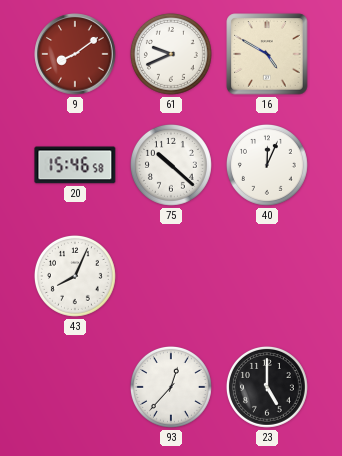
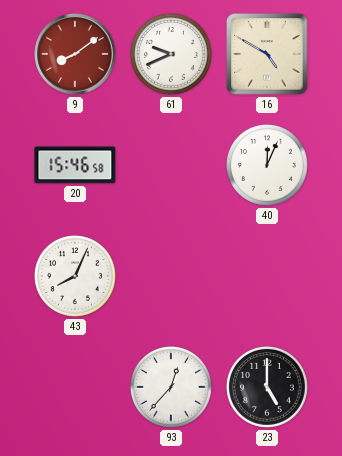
75: 10:22 -> none
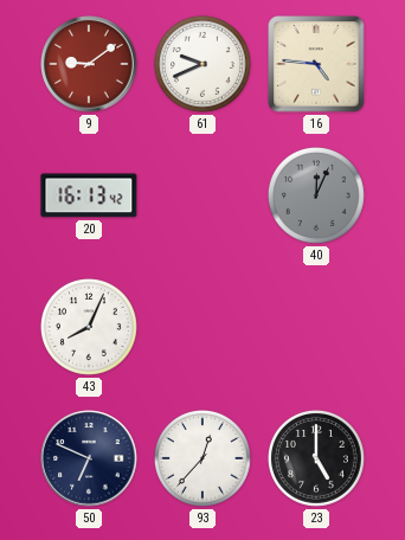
9: 8:09 -> 9:09
16: 4:50 -> 4:46
20: 15:46 -> 16:13
40 dial: white -> grey
50: none -> 6:49
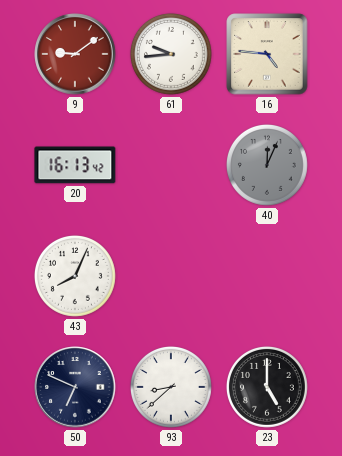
61: 9:41 -> 9:44
93: 12:37 -> 8:38
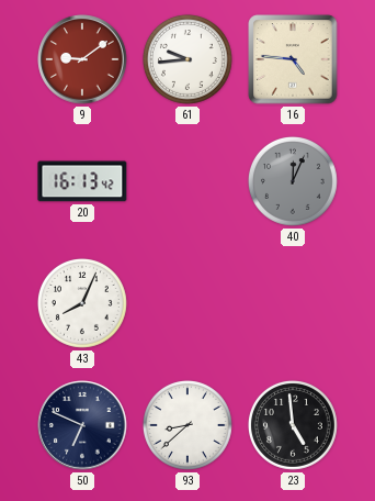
23: 5:00 -> 4:59
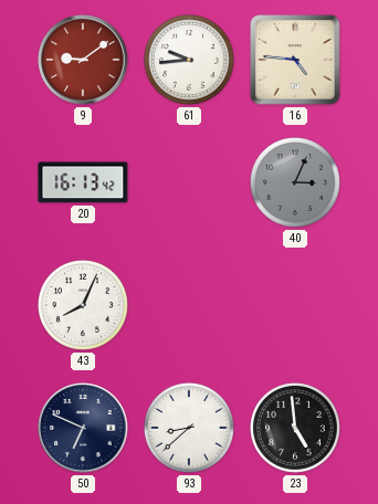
40: 12:04 -> 3:04
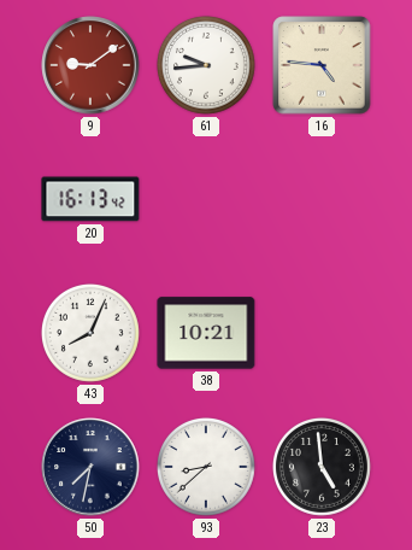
40: 3:04 -> none
38: none -> 10:21
50: 6:49 -> 7:32
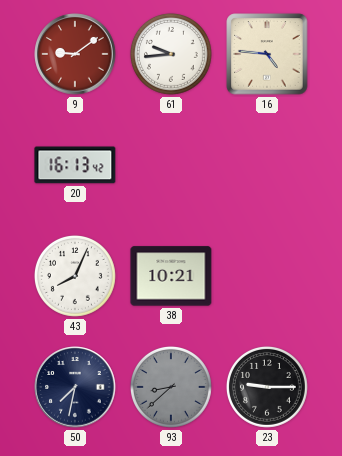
93 dial: white -> grey
23: 4:59 -> 9:15
